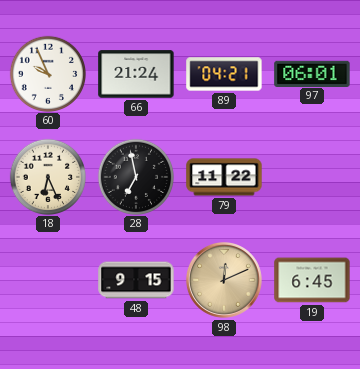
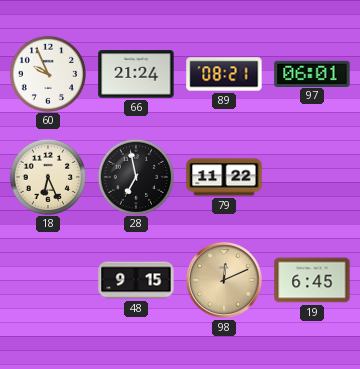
89: 04:21 -> 08:21
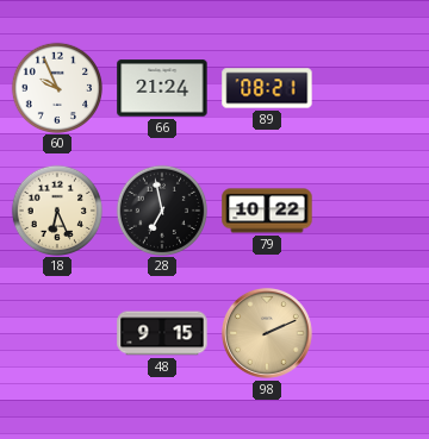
97: 06:01 -> none
79: 11:22 -> 10:22
98: 12:11 -> 2:11
19: 6:45 -> none
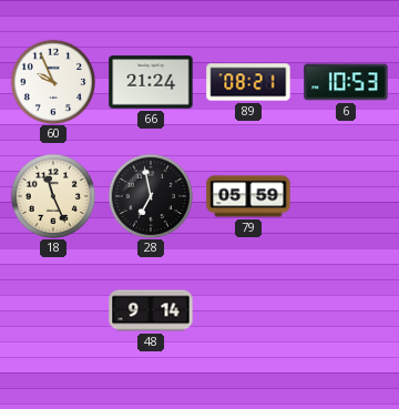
6: none -> 10:53
18: 6:26 -> 11:26
79: 10:22 -> 05:59
48: 9:15 -> 9:14
98: 2:11 -> none
